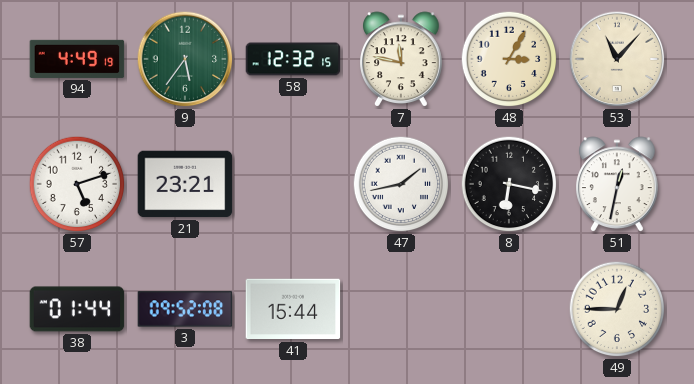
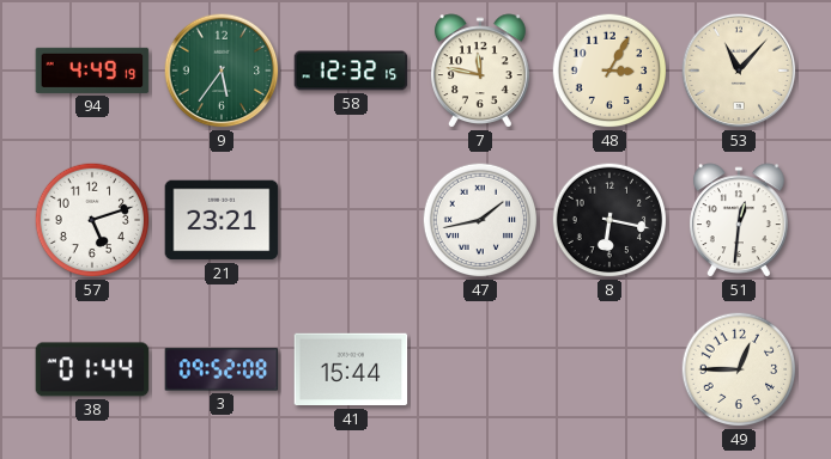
51: 12:32 -> 12:31
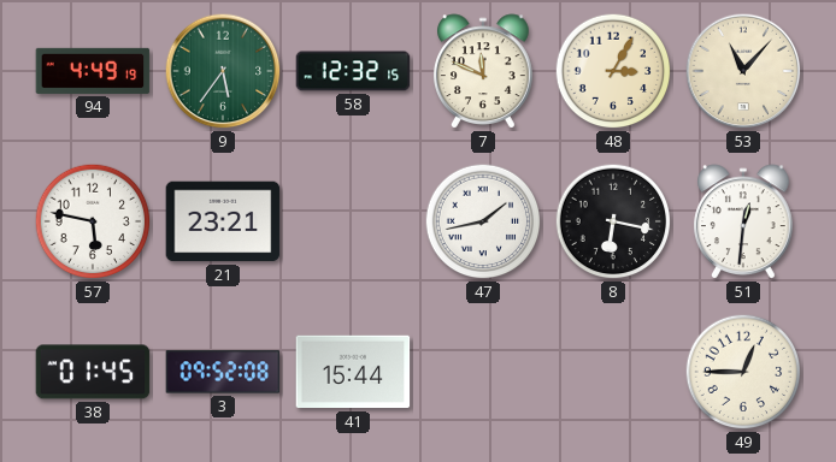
7: 11:47 -> 11:49
57: 5:12 -> 5:47
38: 01:44 -> 01:45
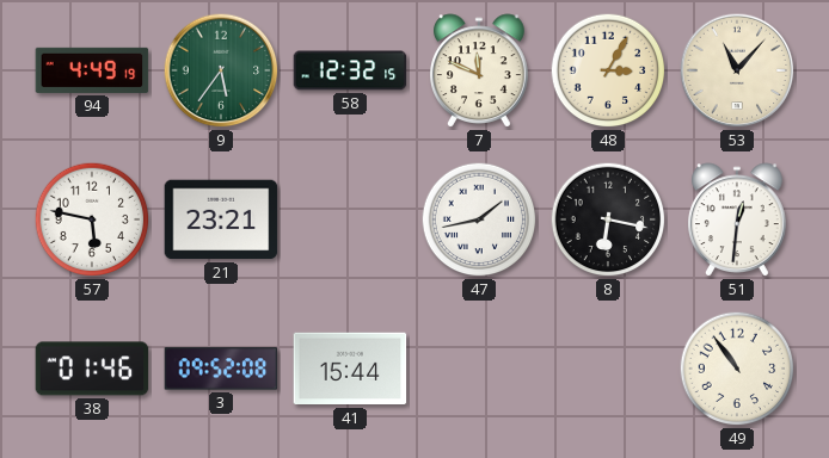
38: 01:45 -> 01:46
49: 12:45 -> 10:54
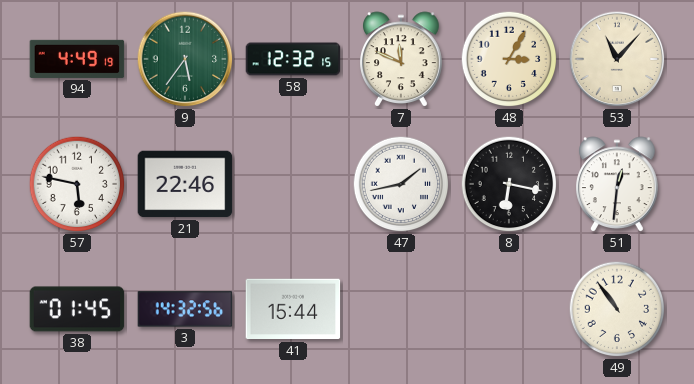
21: 23:21 -> 22:46
38: 01:46 -> 01:45
3: 09:52 -> 14:32
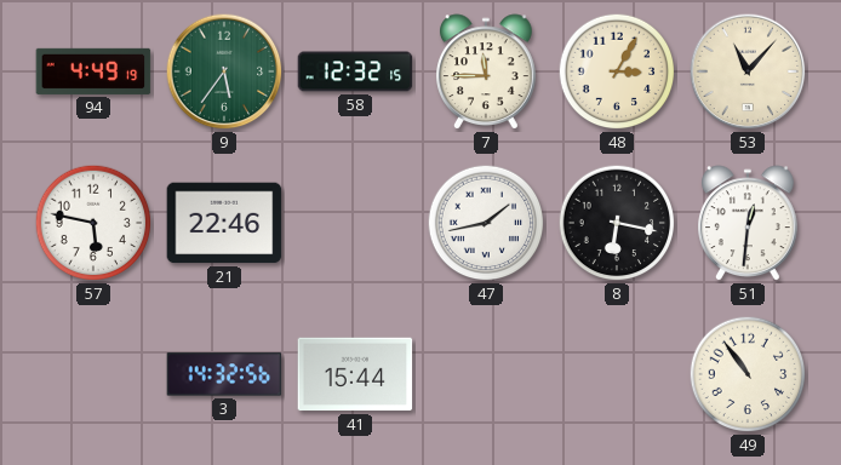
7: 11:49 -> 11:45
38: 01:45 -> none
